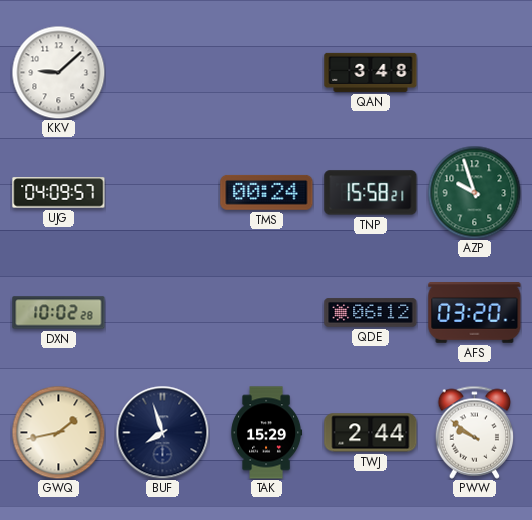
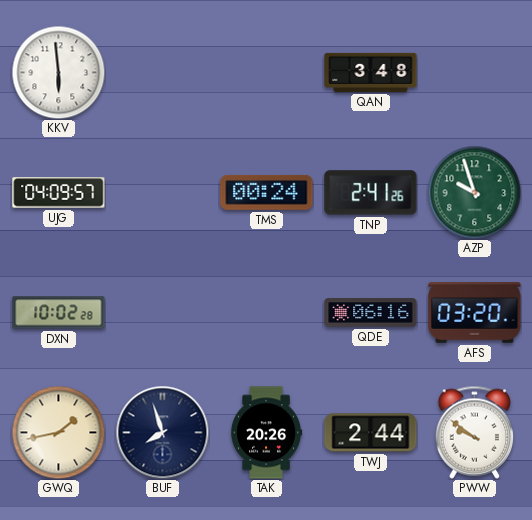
KKV: 9:08 -> 5:59
TNP: 15:58 -> 2:41
QDE: 06:12 -> 06:16
TAK: 15:29 -> 20:26
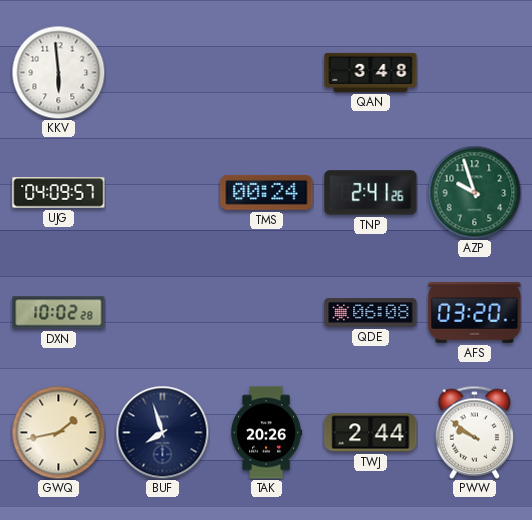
QDE: 06:16 -> 06:08
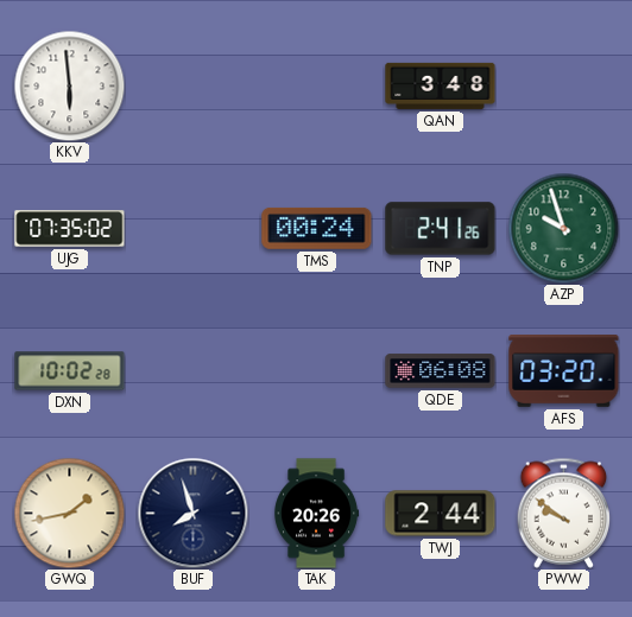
UJG: 04:09 -> 07:35
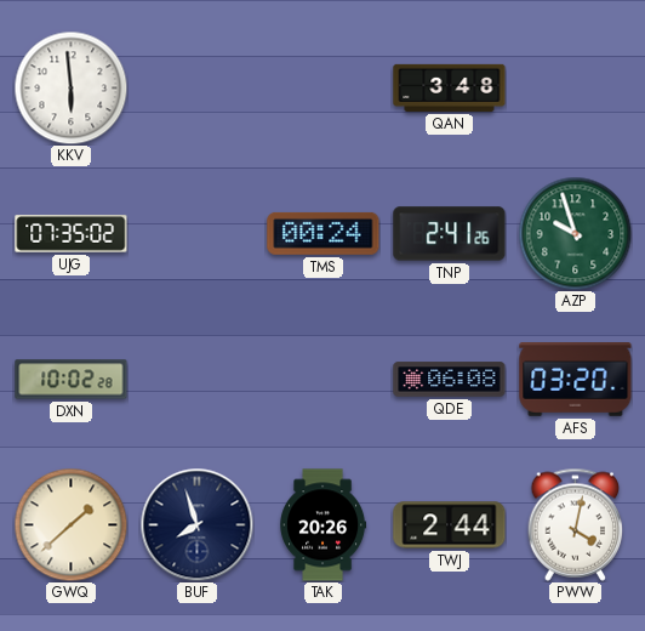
GWQ: 1:43 -> 1:38
PWW: 9:51 -> 4:02
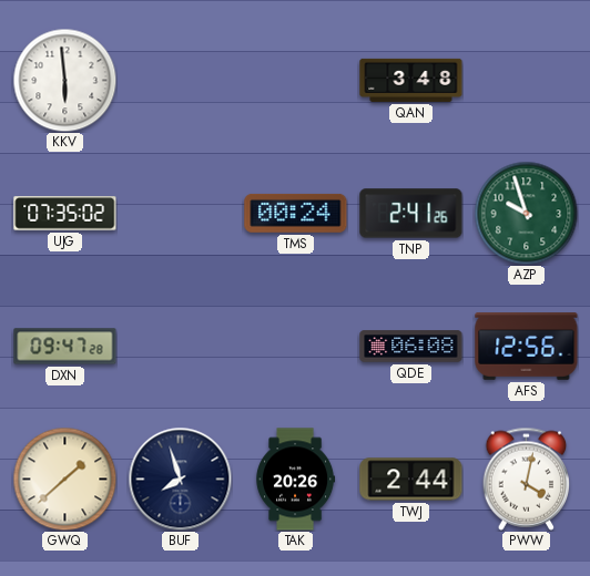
DXN: 10:02 -> 09:47
AFS: 03:20 -> 12:56
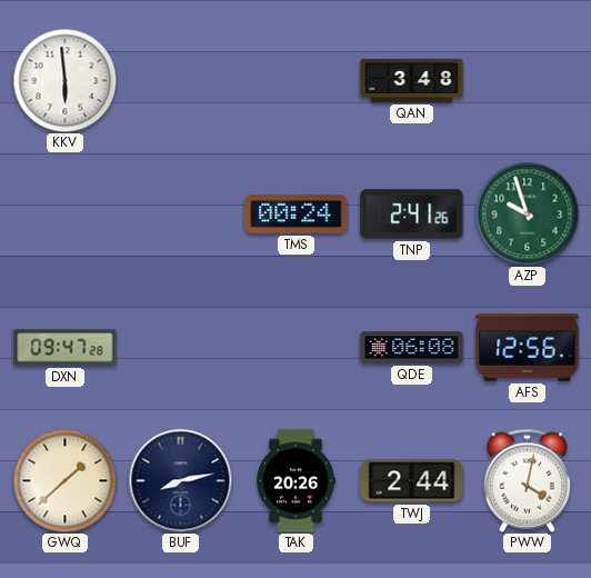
UJG: 07:35 -> none
BUF: 7:57 -> 8:13
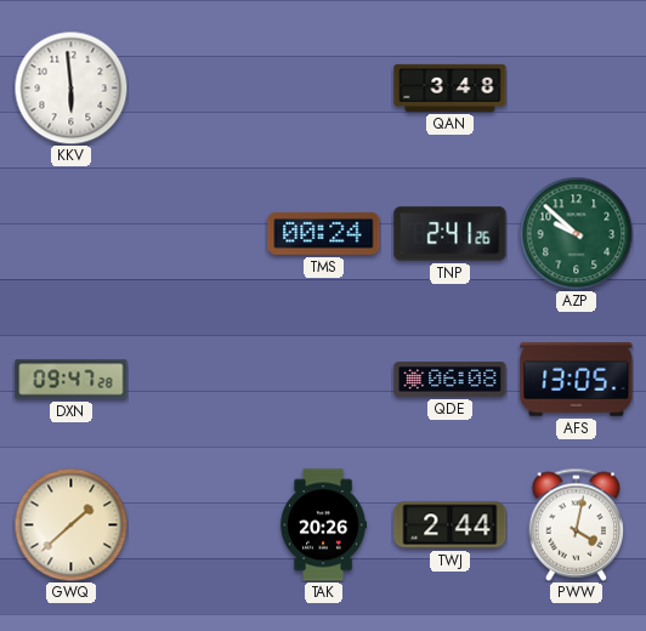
AZP: 9:57 -> 9:52
AFS: 12:56 -> 13:05
BUF: 8:13 -> none
